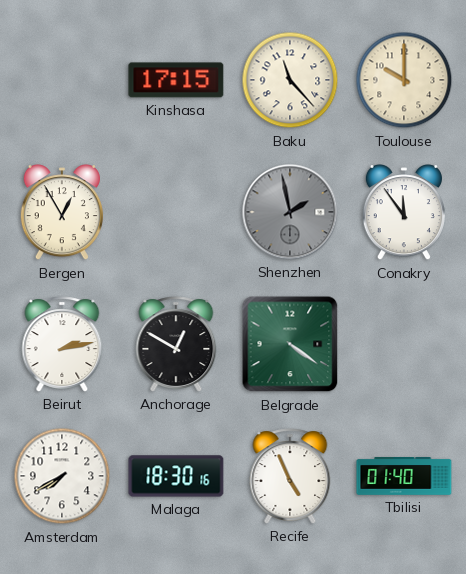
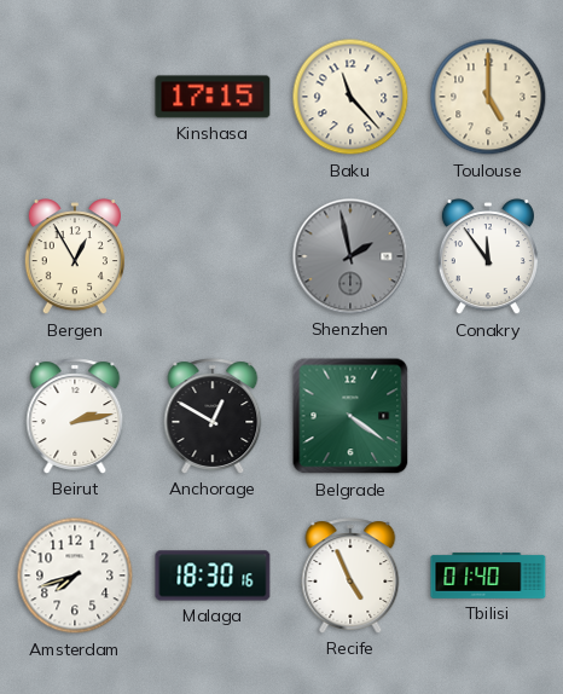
Toulouse: 10:00 -> 5:00
Amsterdam: 7:40 -> 7:42
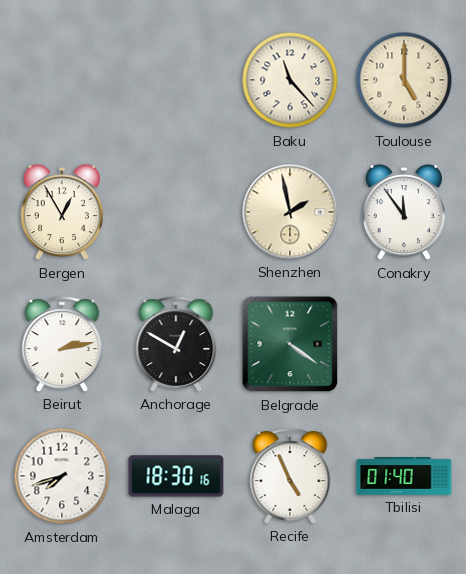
Kinshasa: 17:15 -> none
Shenzhen dial: grey -> cream
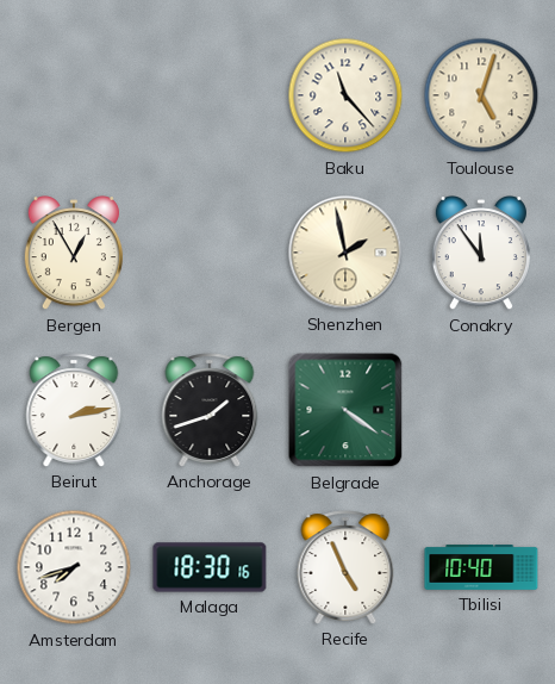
Toulouse: 5:00 -> 5:03
Anchorage: 12:50 -> 1:42
Tbilisi: 01:40 -> 10:40
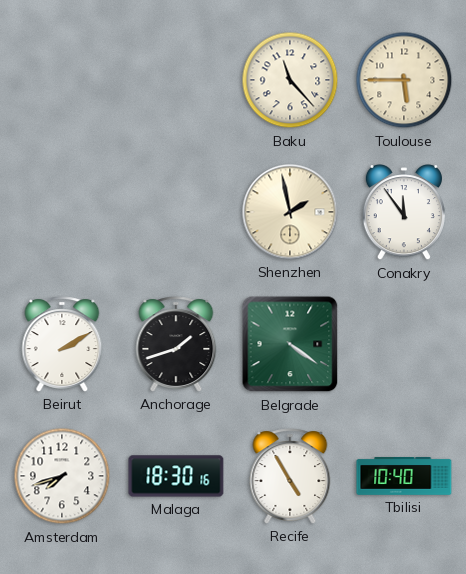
Toulouse: 5:03 -> 5:45
Bergen: 12:55 -> none
Beirut: 2:13 -> 2:10
Recife: 4:56 -> 4:55
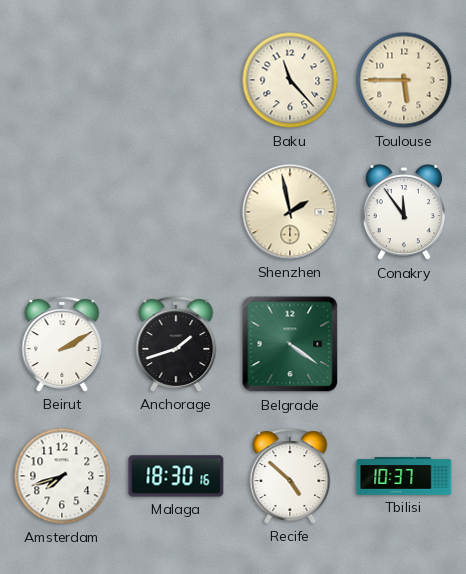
Recife: 4:55 -> 4:52
Tbilisi: 10:40 -> 10:37
